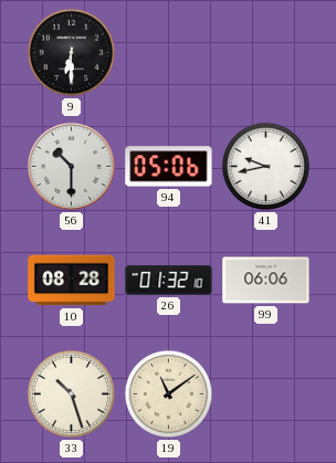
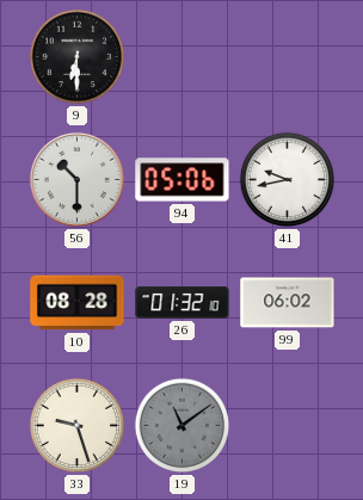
99: 06:06 -> 06:02
33: 10:27 -> 9:27
19 dial: cream -> grey
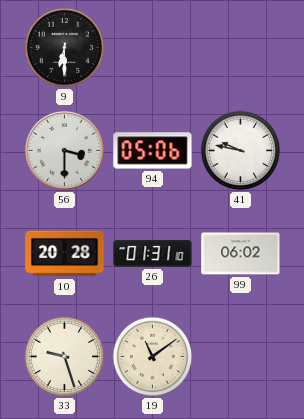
56: 10:30 -> 3:30
41: 9:43 -> 9:47
10: 08:28 -> 20:28
26: 01:32 -> 01:31
19 dial: grey -> cream
